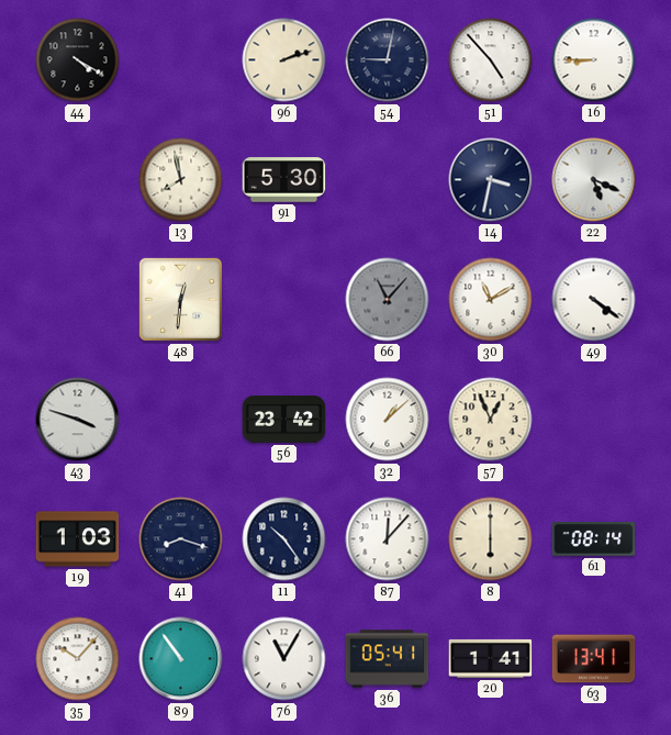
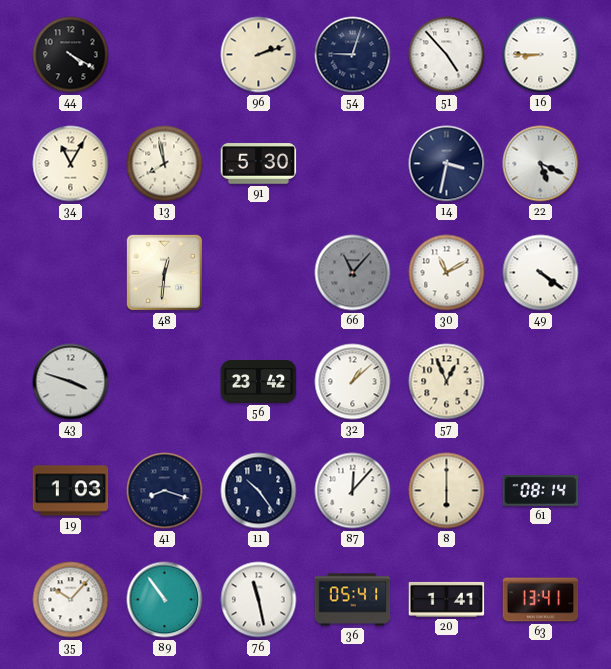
54: 9:02 -> 9:03
34: none -> 11:05
76: 11:05 -> 11:28
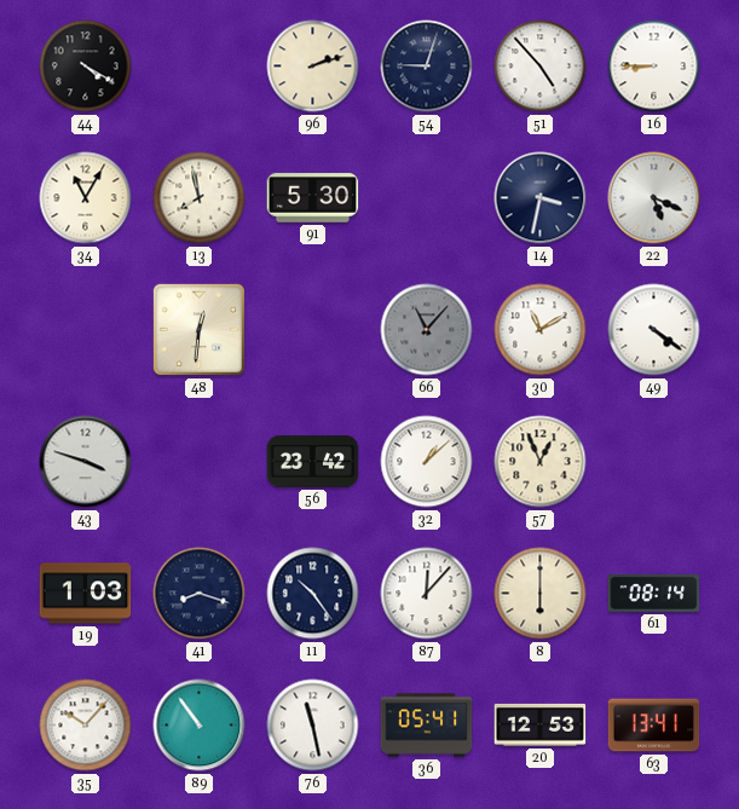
20: 1:41 -> 12:53
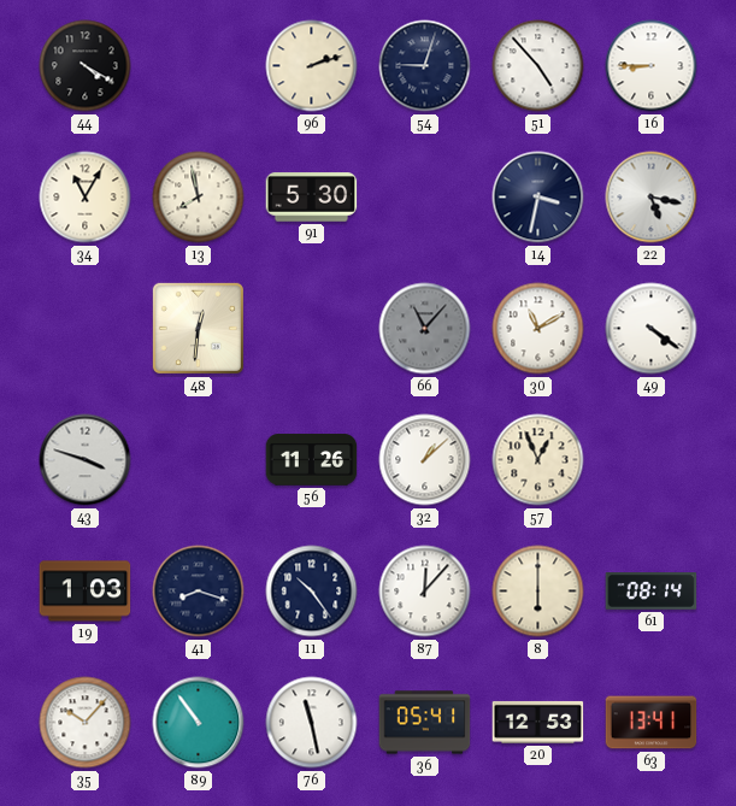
22: 5:19 -> 5:17
56: 23:42 -> 11:26
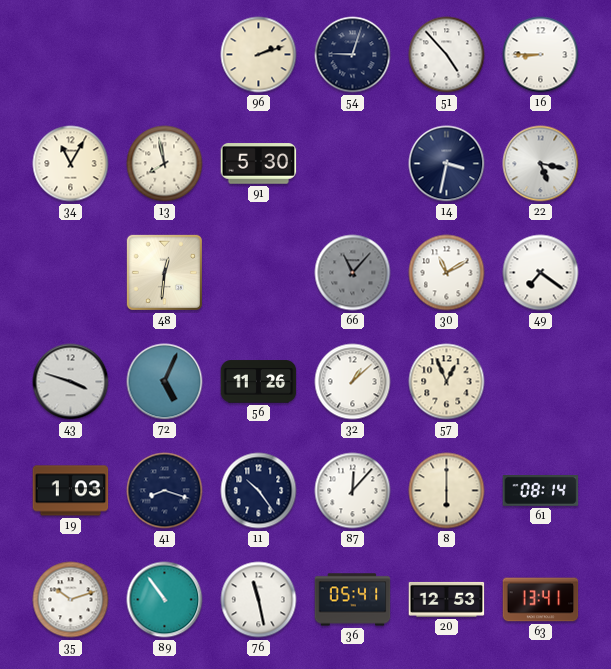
44: 4:20 -> none
49: 4:21 -> 7:21
72: none -> 5:04
35: 10:07 -> 10:12
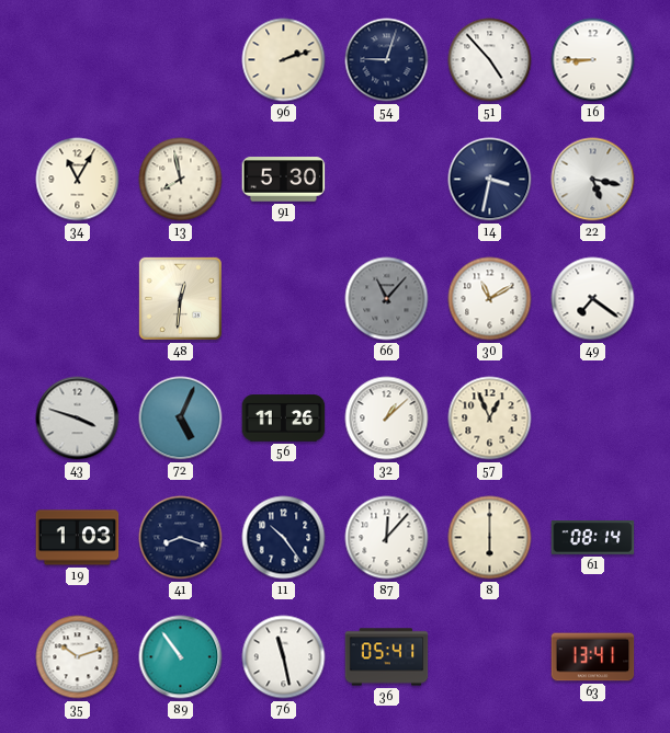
20: 12:53 -> none
